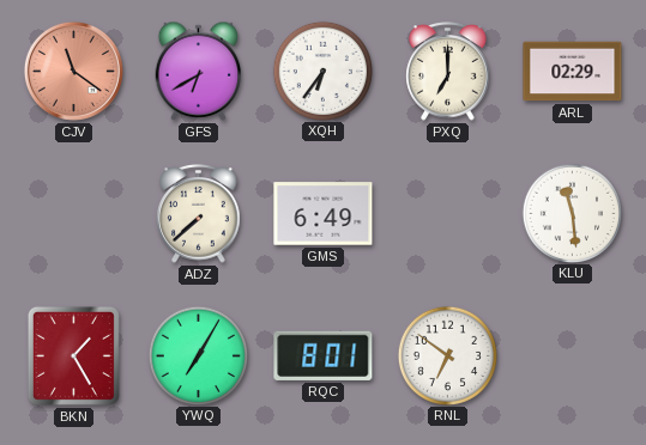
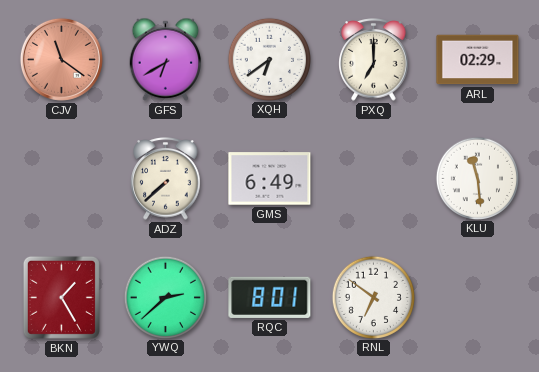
XQH: 6:36 -> 6:39
YWQ: 7:05 -> 2:38
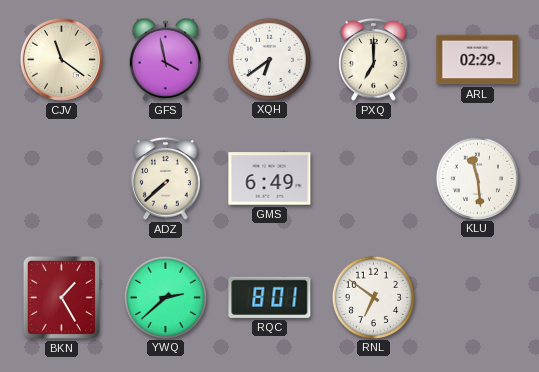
CJV dial: salmon -> cream
GFS: 6:40 -> 3:58
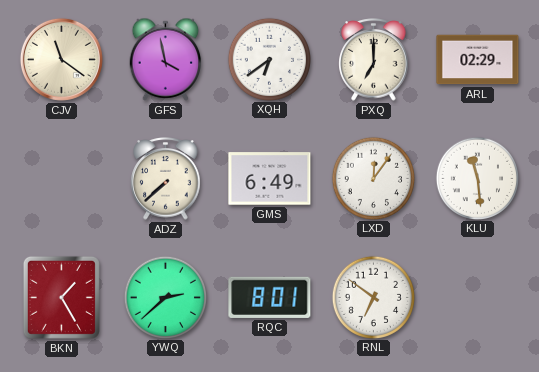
LXD: none -> 12:06
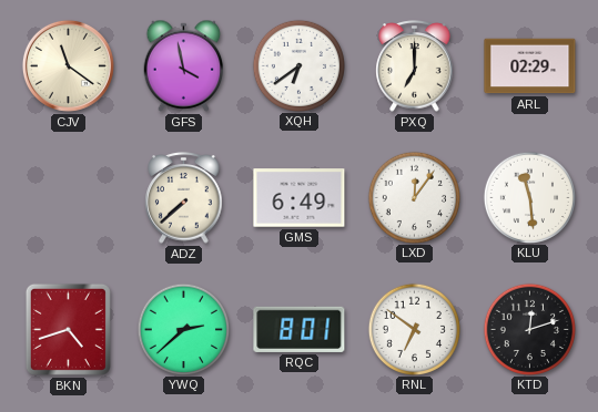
BKN: 1:25 -> 4:42
KTD: none -> 12:12
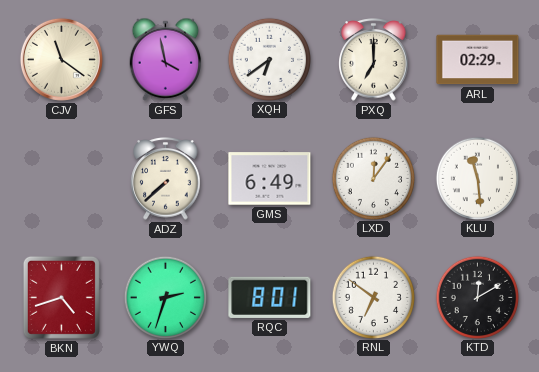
YWQ: 2:38 -> 2:33
KTD: 12:12 -> 12:10
